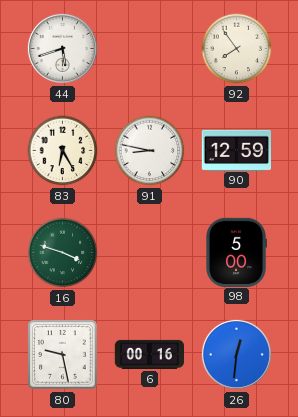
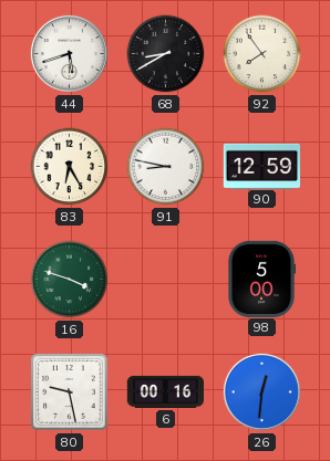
68: none -> 8:40
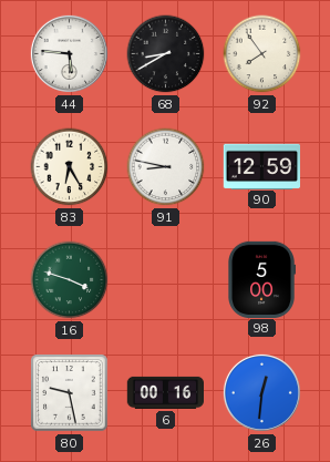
44: 5:42 -> 5:46
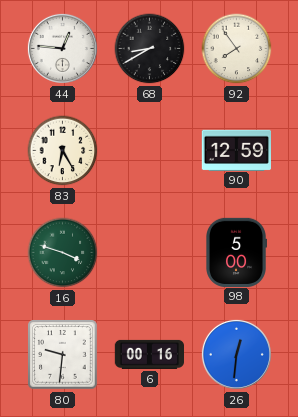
44: 5:46 -> 12:46
91: 8:47 -> none
80: 9:28 -> 9:31
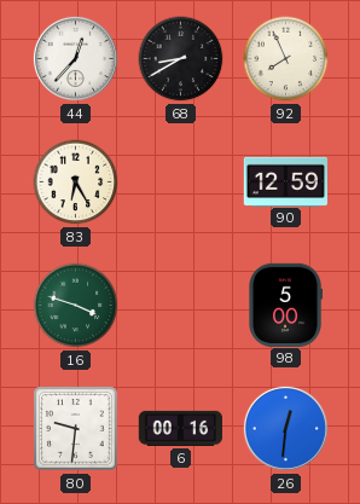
44: 12:46 -> 12:37
92: 7:54 -> 7:56
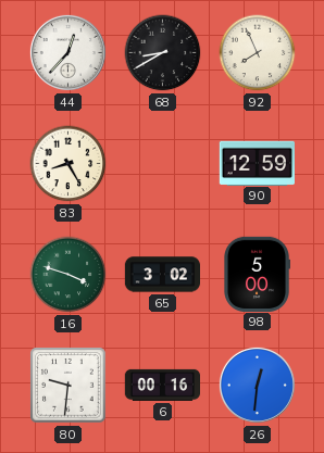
83: 6:25 -> 8:25
65: none -> 3:02
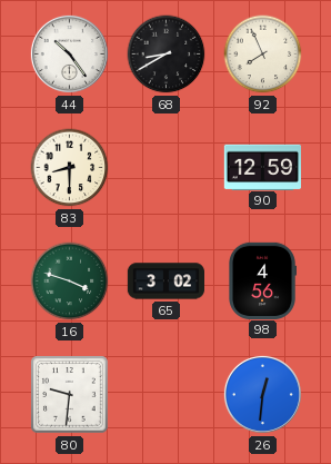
44: 12:37 -> 10:24
83: 8:25 -> 8:30
98: 5:00 -> 4:56
6: 00:16 -> none
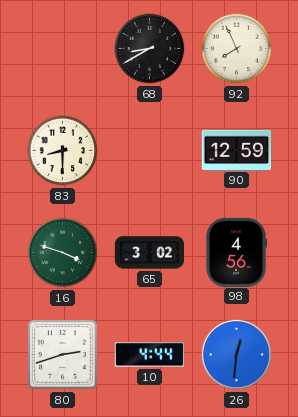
44: 10:24 -> none
80: 9:31 -> 2:42
10: none -> 4:44
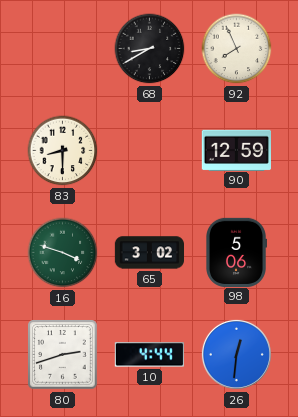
98: 4:56 -> 5:06
